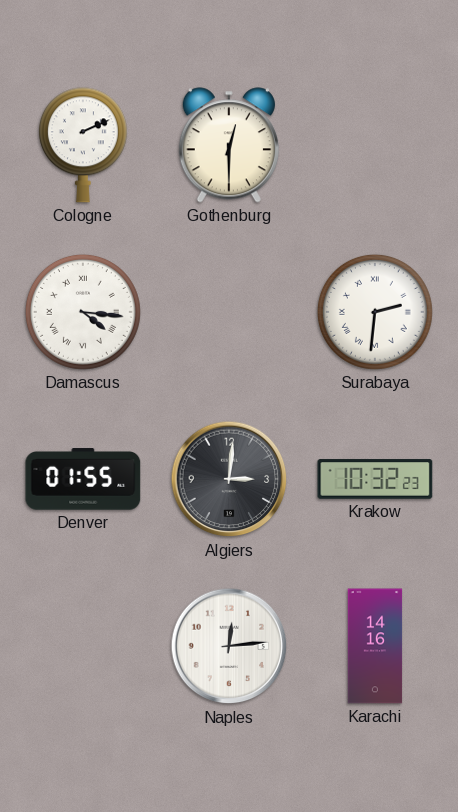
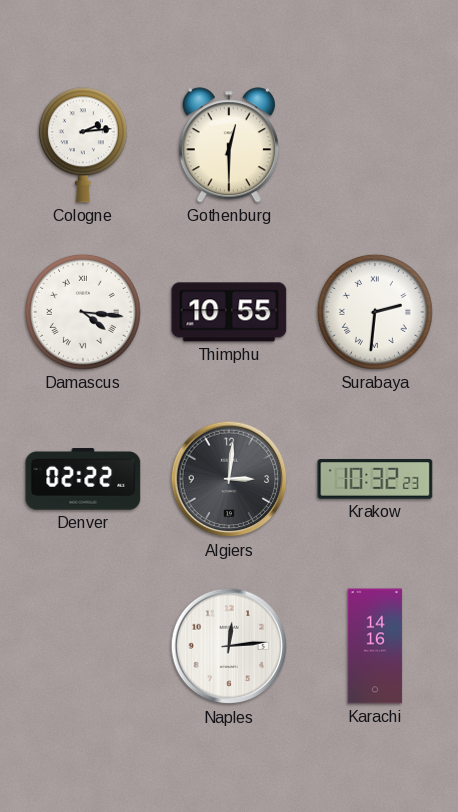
Cologne: 2:11 -> 2:14
Thimphu: none -> 10:55
Denver: 01:55 -> 02:22
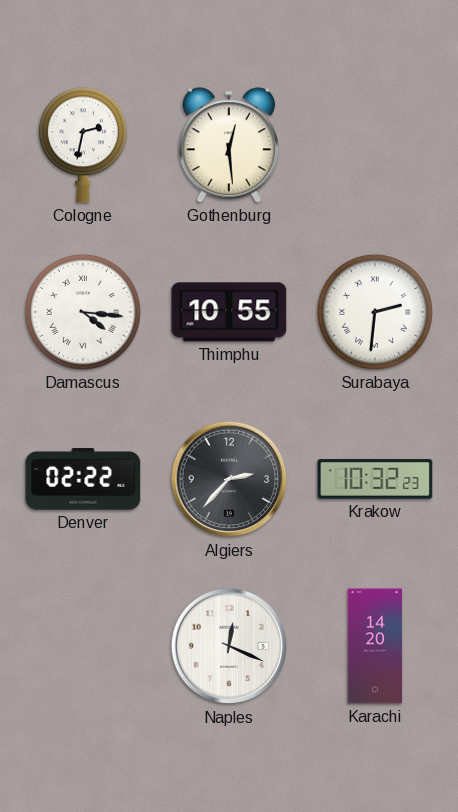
Cologne: 2:14 -> 2:32
Gothenburg: 12:30 -> 12:29
Algiers: 3:01 -> 2:37
Naples: 12:14 -> 12:19
Karachi: 14:16 -> 14:20
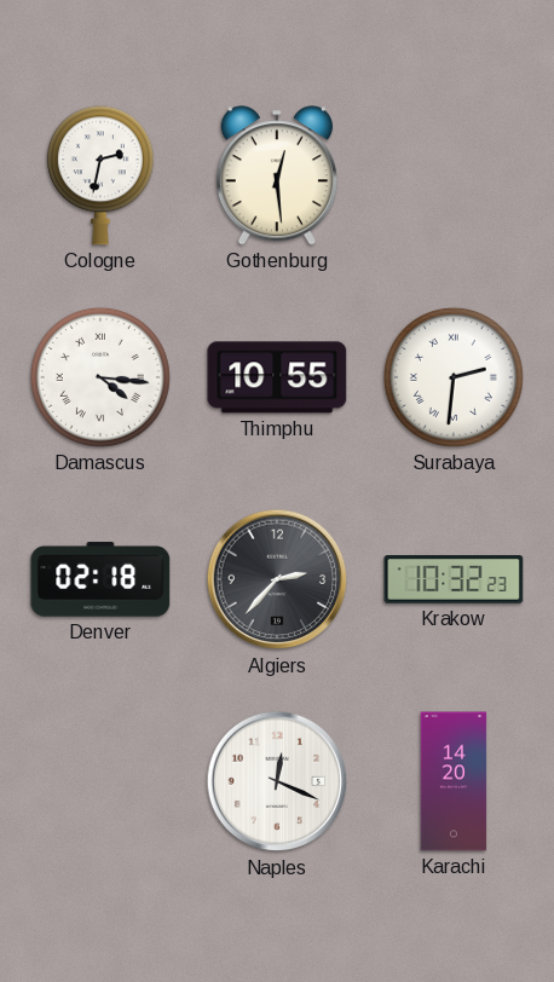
Denver: 02:22 -> 02:18
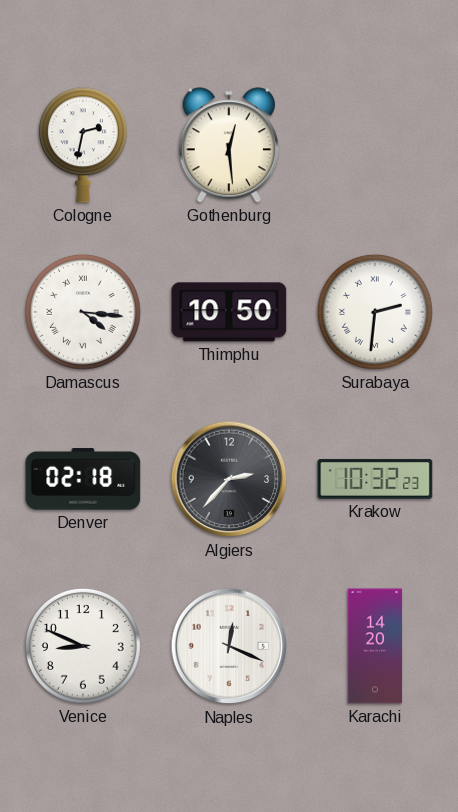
Thimphu: 10:55 -> 10:50
Venice: none -> 8:49
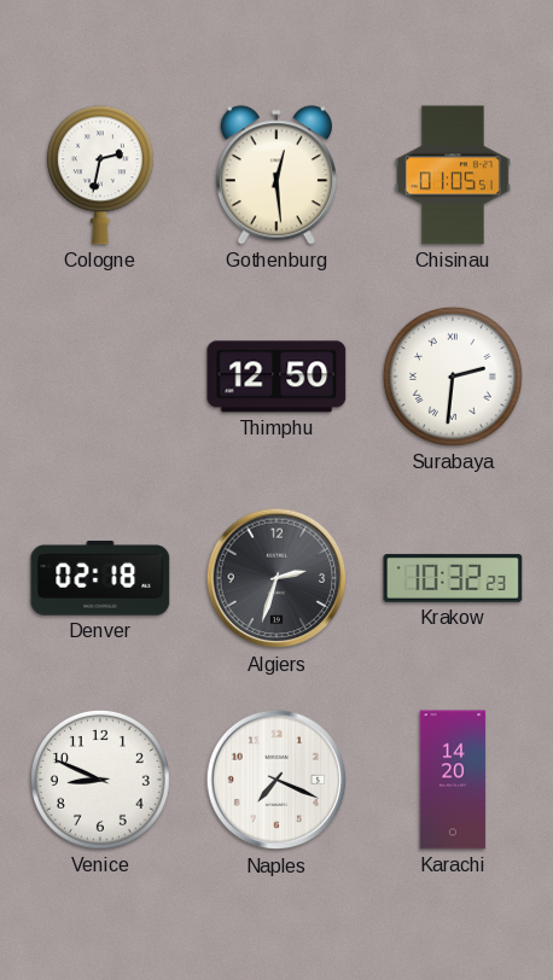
Chisinau: none -> 01:05
Damascus: 4:16 -> none
Thimphu: 10:50 -> 12:50
Algiers: 2:37 -> 2:33
Naples: 12:19 -> 7:19
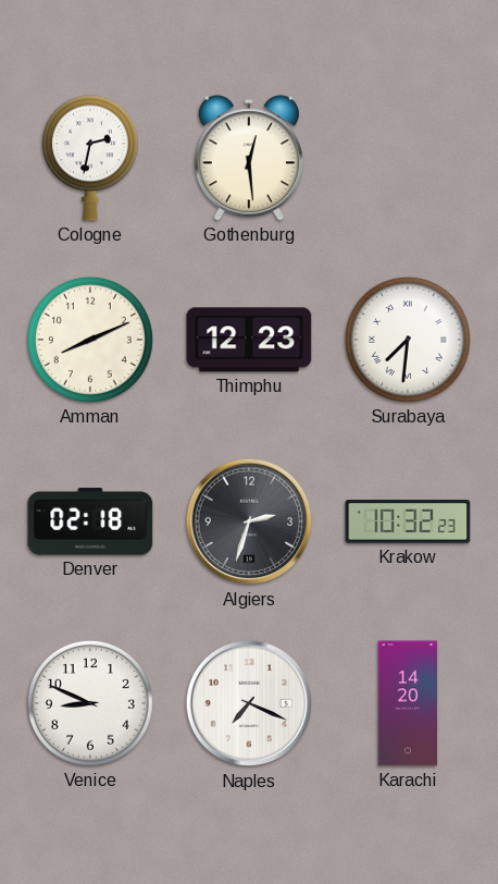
Chisinau: 01:05 -> none
Amman: none -> 8:11
Thimphu: 12:50 -> 12:23
Surabaya: 2:31 -> 7:31
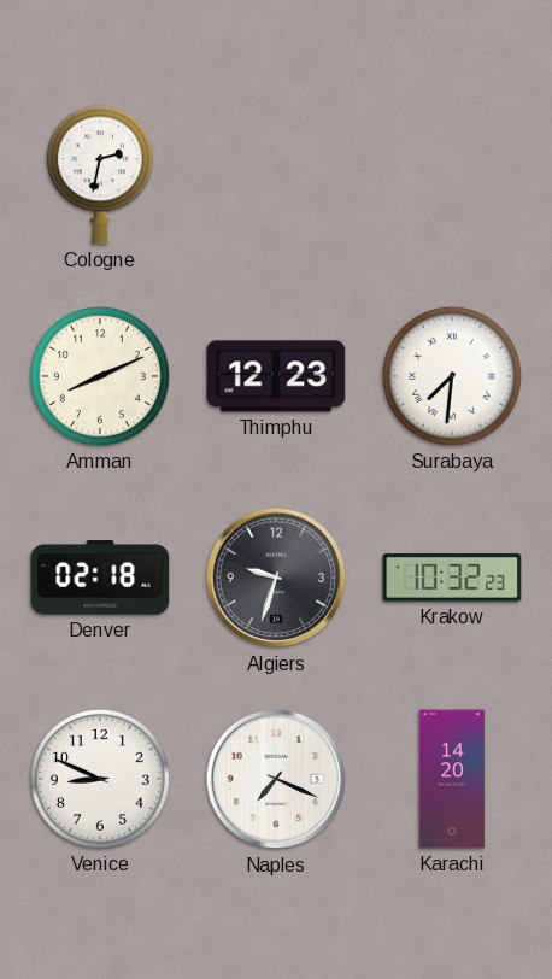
Gothenburg: 12:29 -> none
Algiers: 2:33 -> 9:33
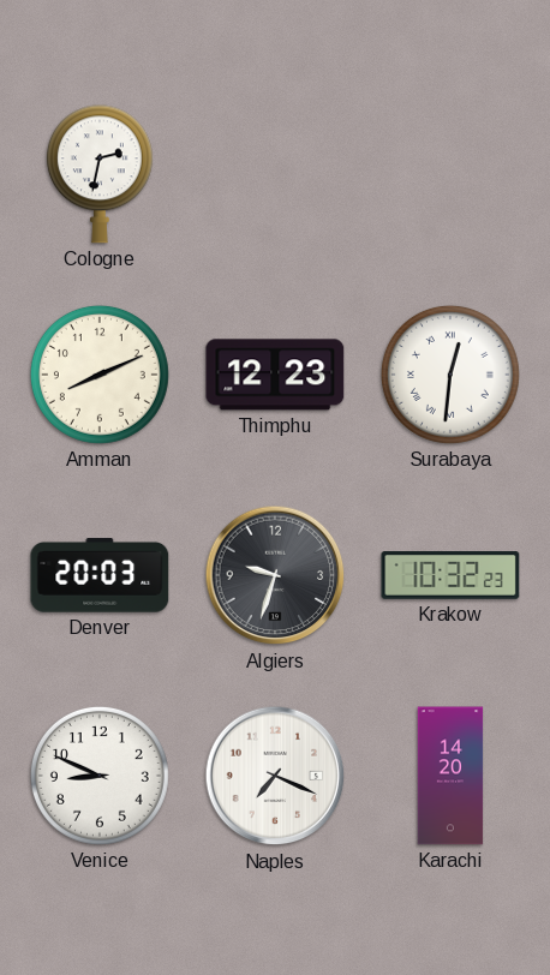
Surabaya: 7:31 -> 12:31
Denver: 02:18 -> 20:03
